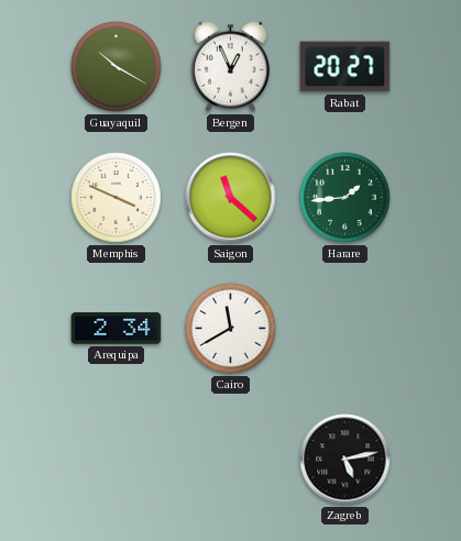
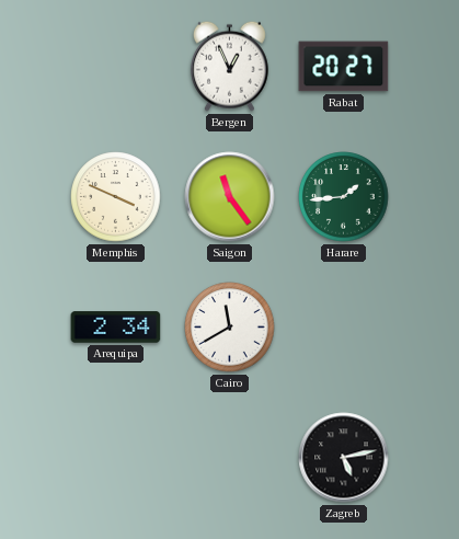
Guayaquil: 10:20 -> none
Saigon: 11:22 -> 11:24
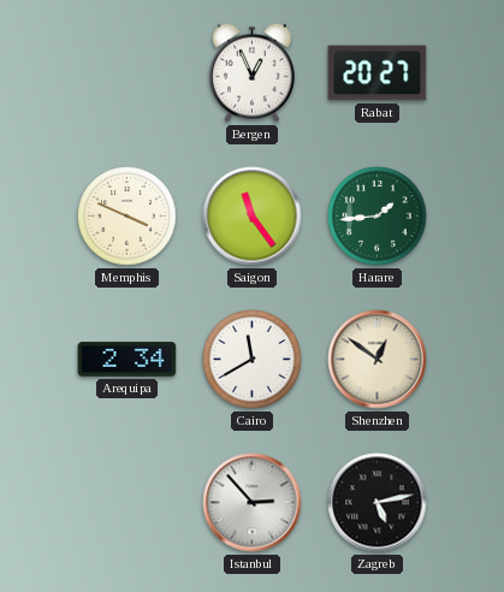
Shenzhen: none -> 12:51
Istanbul: none -> 2:53
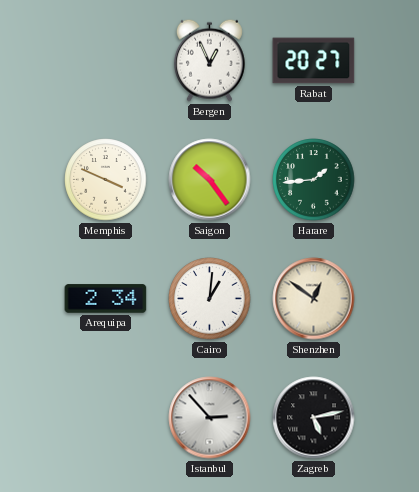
Saigon: 11:24 -> 10:24
Cairo: 11:40 -> 1:01
